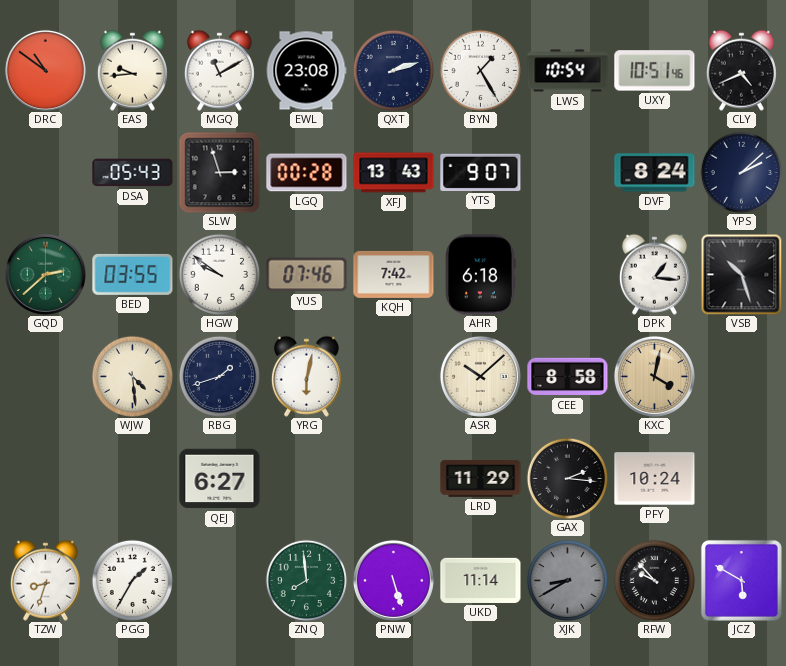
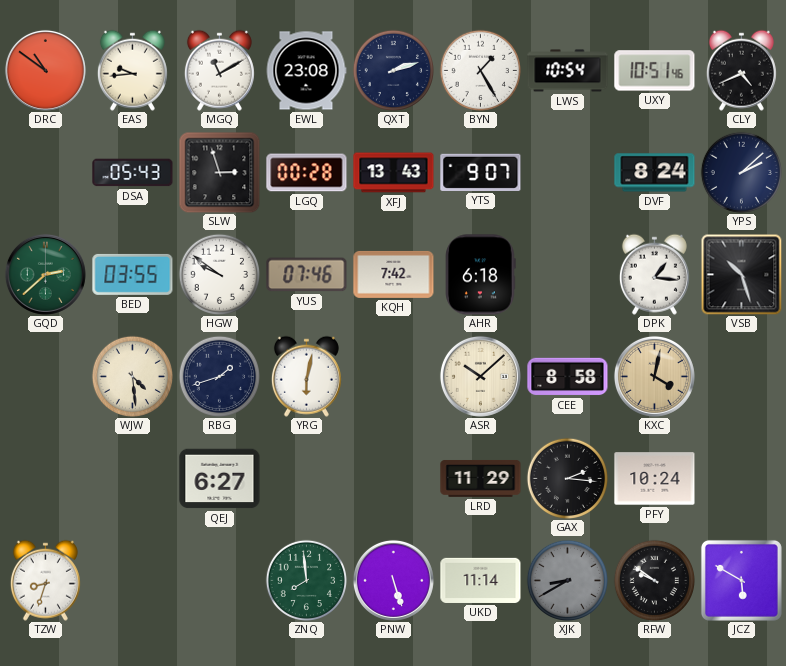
PGG: 1:35 -> none
RFW: 9:53 -> 9:51
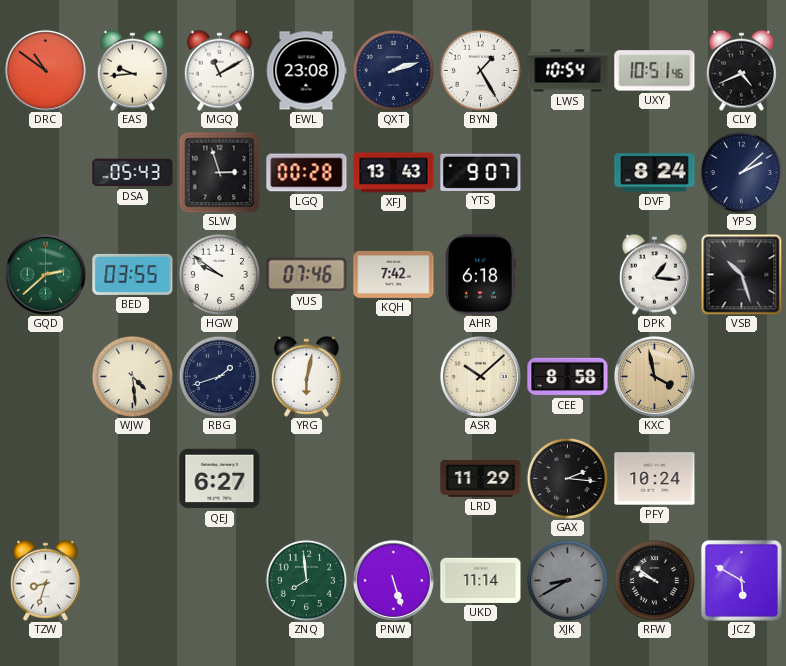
KXC: 4:02 -> 3:58
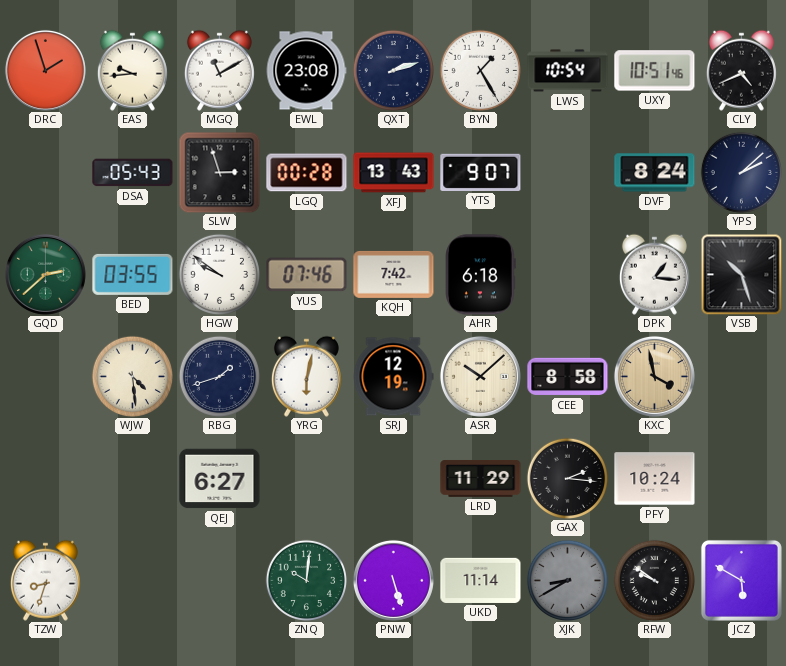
DRC: 10:51 -> 1:57
SRJ: none -> 12:19
ZNQ: 7:59 -> 10:01
